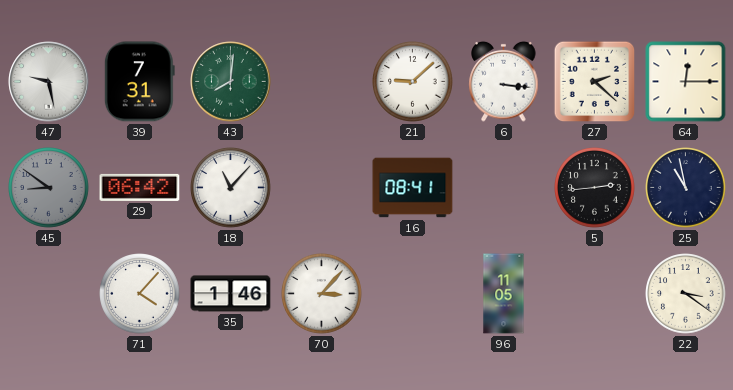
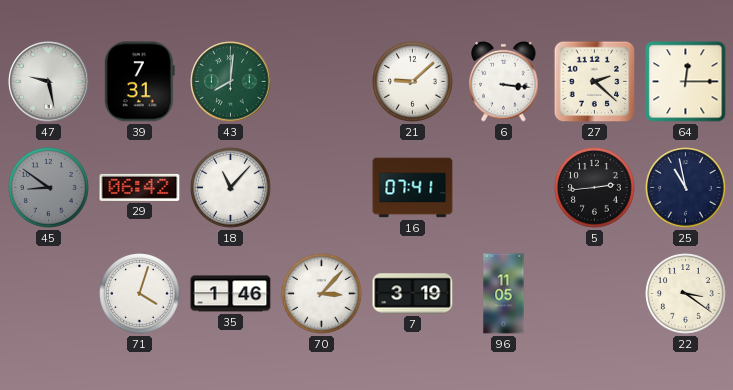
16: 08:41 -> 07:41
71: 4:07 -> 4:03
7: none -> 3:19
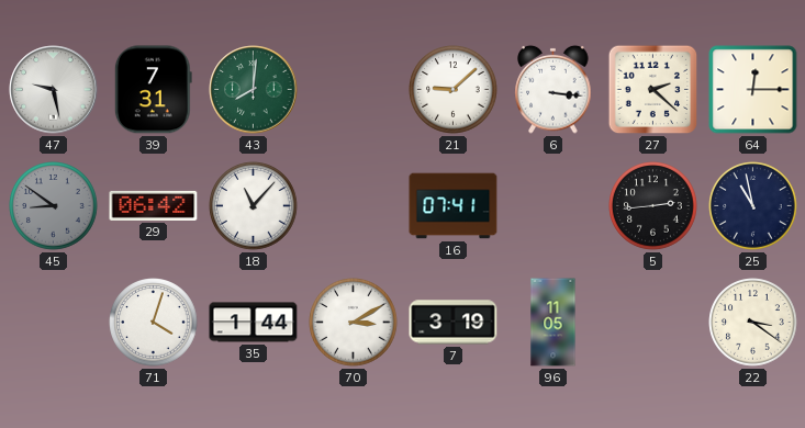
35: 1:46 -> 1:44
70: 3:07 -> 3:10
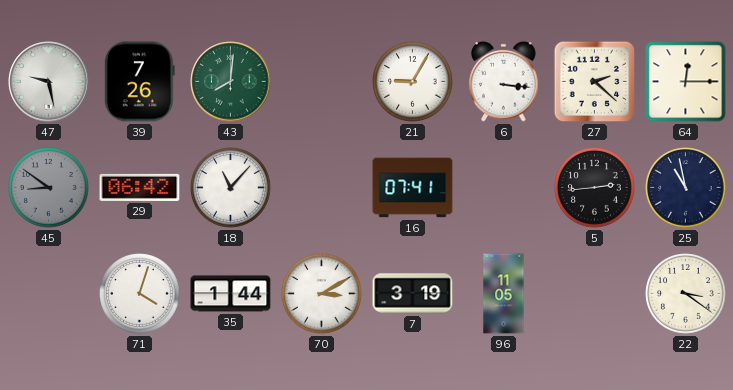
39: 7:31 -> 7:26
21: 9:08 -> 9:05
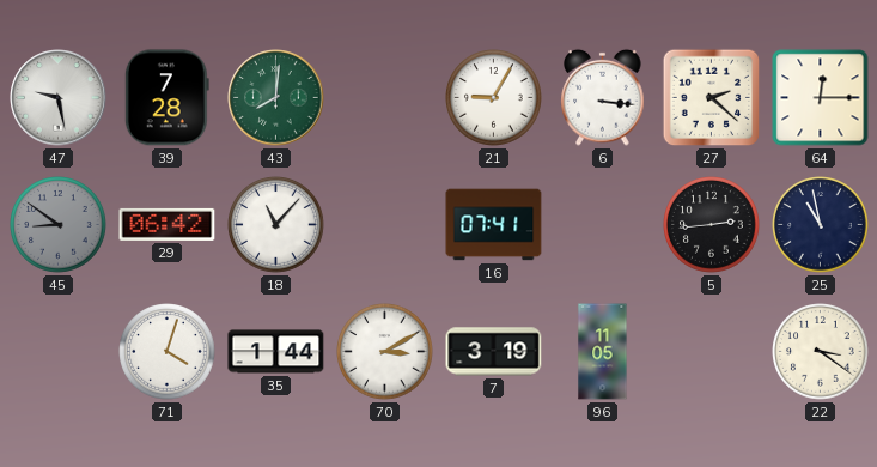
39: 7:26 -> 7:28
